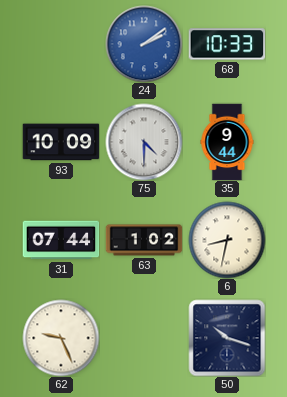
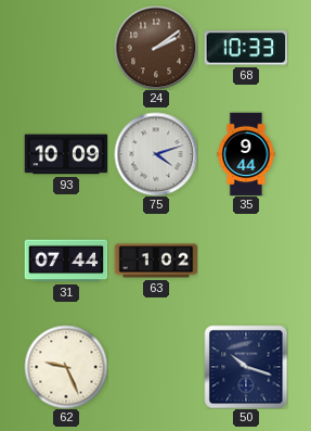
24 dial: blue -> brown
75: 4:30 -> 4:12
6: 8:32 -> none
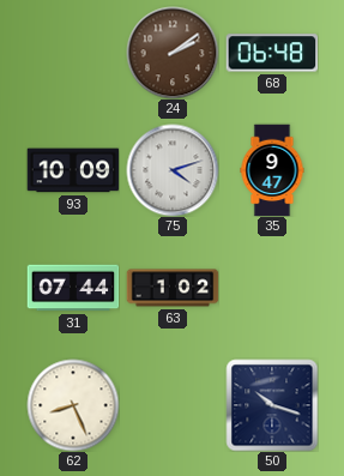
68: 10:33 -> 06:48
35: 9:44 -> 9:47
62: 9:26 -> 8:26
